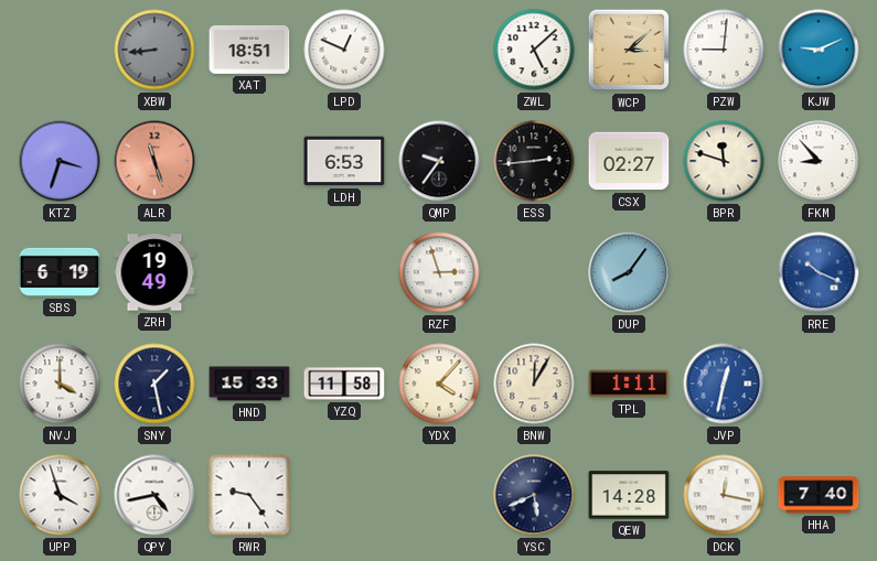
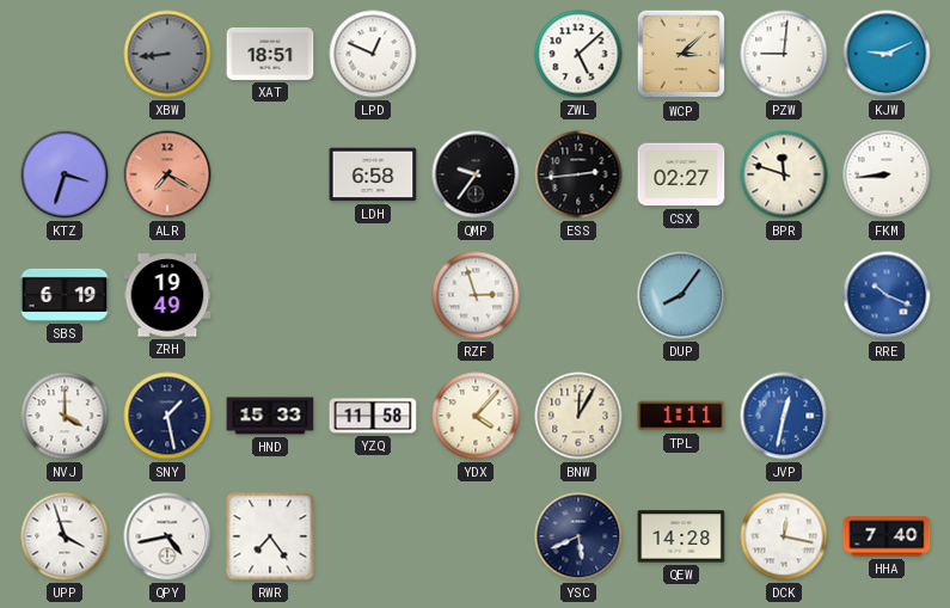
ALR: 11:27 -> 7:20
LDH: 6:53 -> 6:58
FKM: 8:53 -> 8:44
RWR: 9:24 -> 7:24
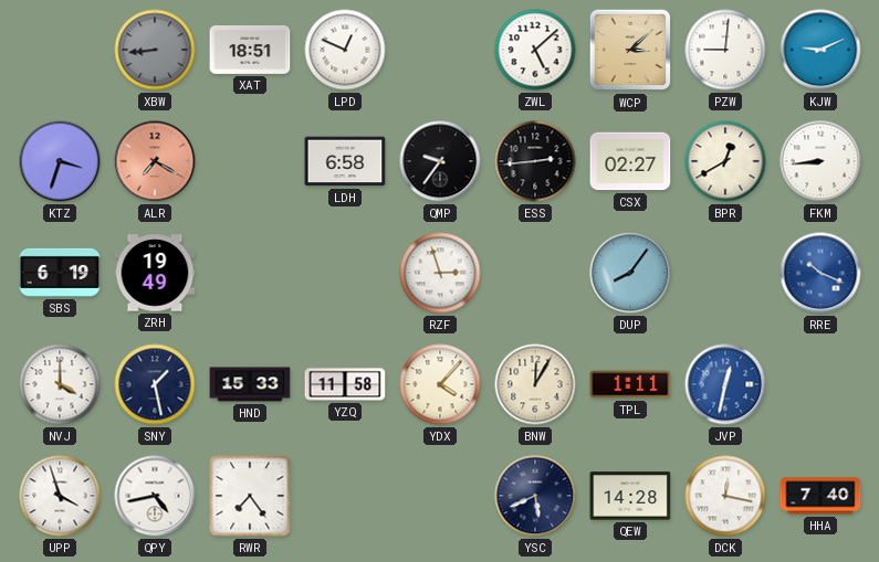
BPR: 11:48 -> 12:40
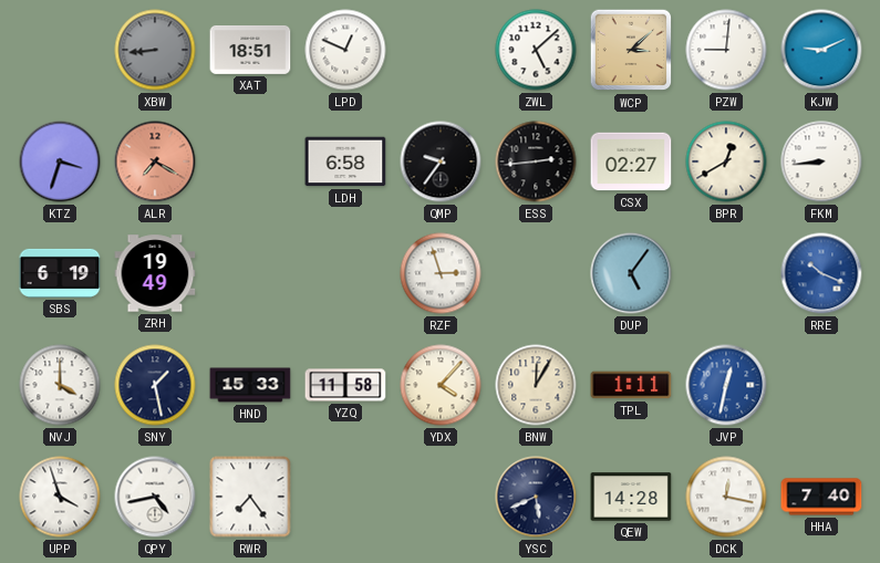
DUP: 8:06 -> 5:06
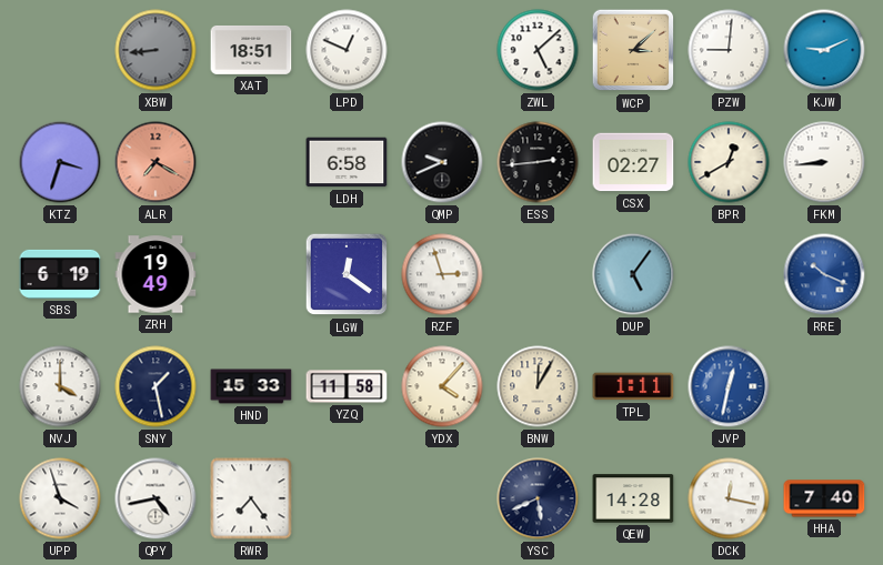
QMP: 9:36 -> 9:41
LGW: none -> 12:21
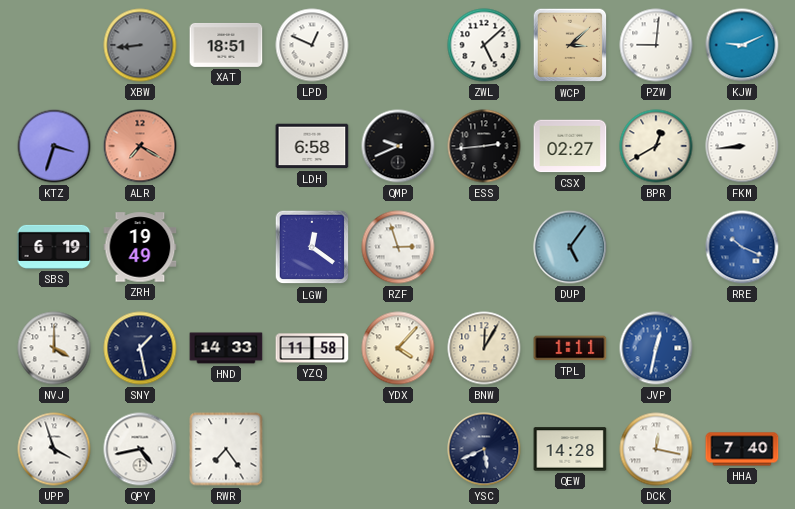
HND: 15:33 -> 14:33
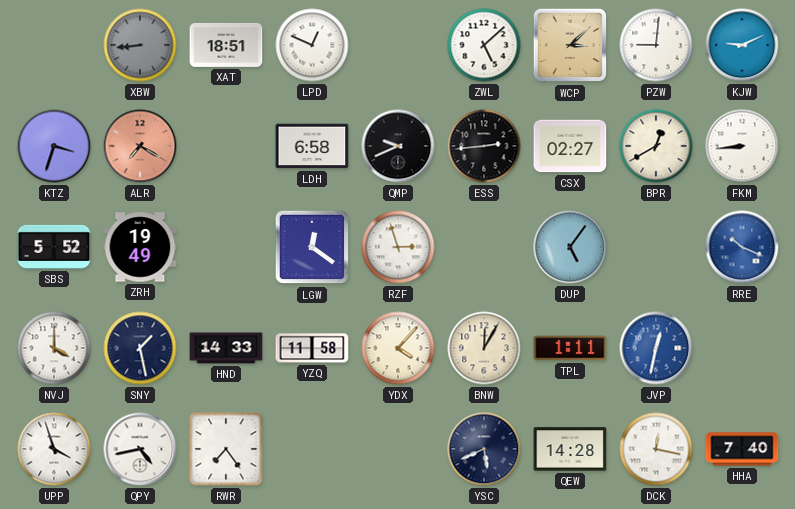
SBS: 6:19 -> 5:52
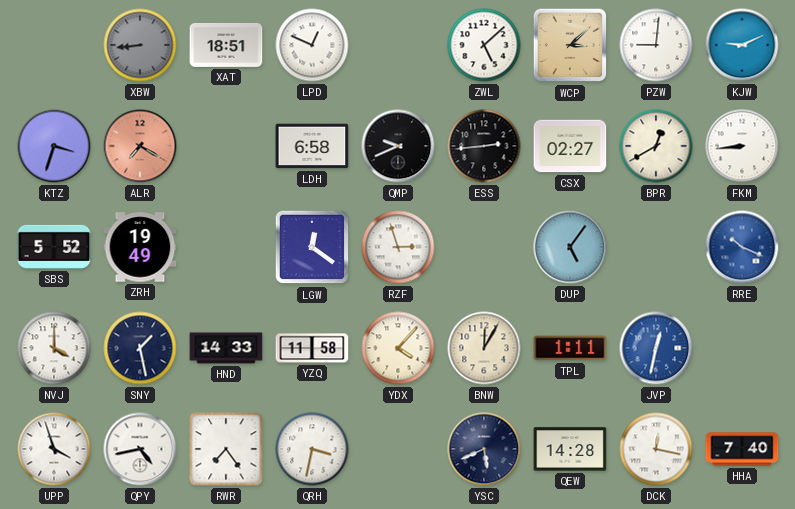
QRH: none -> 3:32
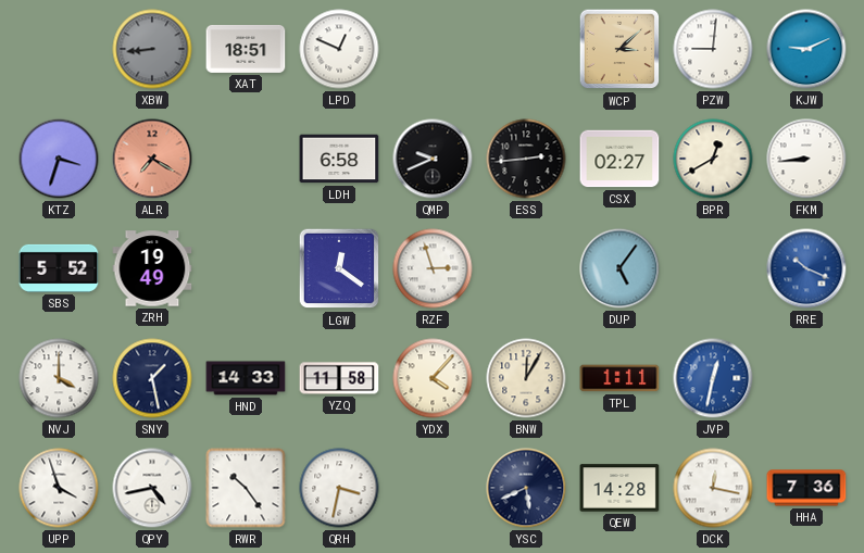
ZWL: 5:08 -> none
RWR: 7:24 -> 10:24
HHA: 7:40 -> 7:36
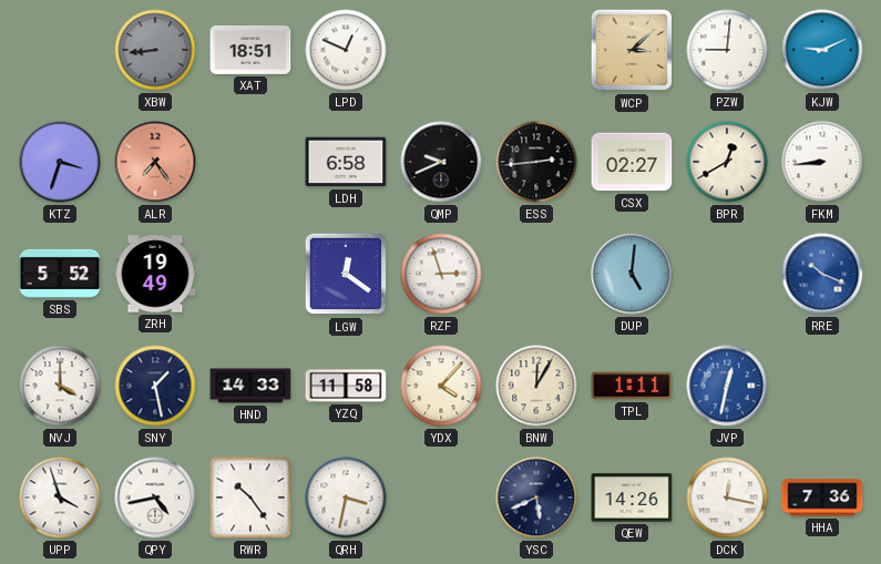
ALR: 7:20 -> 7:24
DUP: 5:06 -> 5:01
QEW: 14:28 -> 14:26
